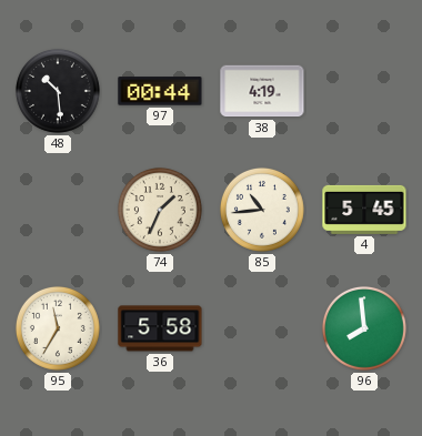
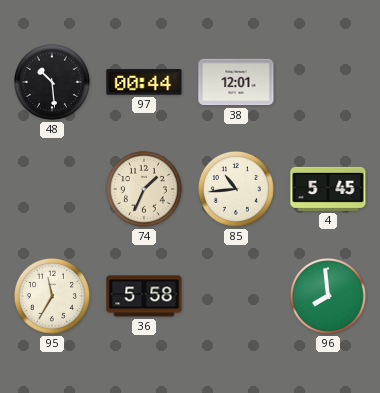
38: 4:19 -> 12:01
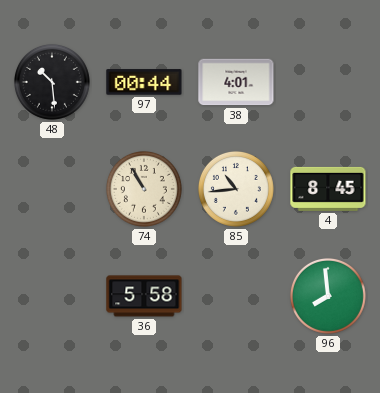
38: 12:01 -> 4:01
74: 1:34 -> 10:55
4: 5:45 -> 8:45
95: 11:35 -> none
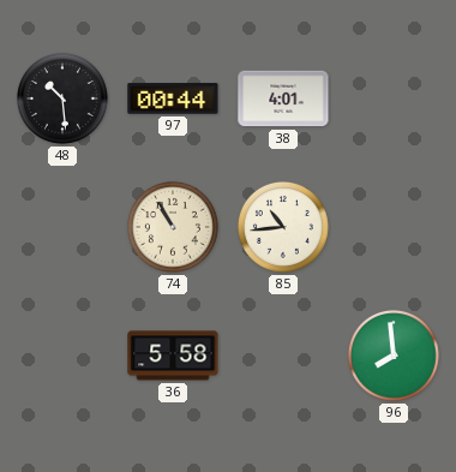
4: 8:45 -> none
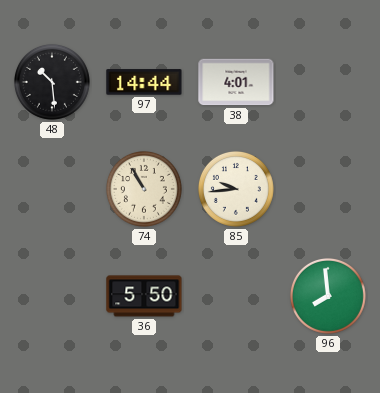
97: 00:44 -> 14:44
85: 10:44 -> 9:44
36: 5:58 -> 5:50
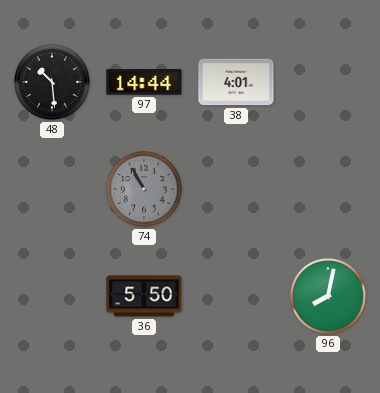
74 dial: cream -> grey
85: 9:44 -> none
96: 7:59 -> 8:02
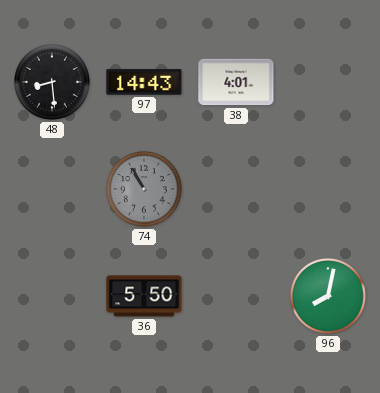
48: 10:29 -> 8:29
97: 14:44 -> 14:43
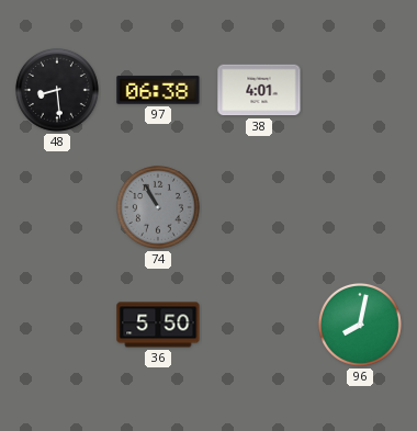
97: 14:43 -> 06:38
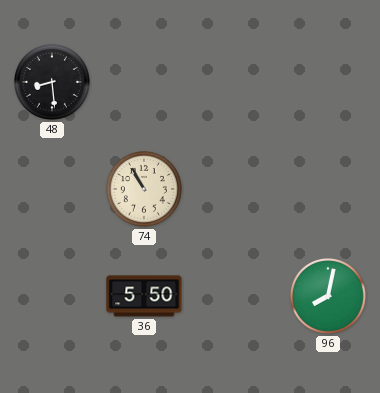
97: 06:38 -> none
38: 4:01 -> none
74 dial: grey -> cream
